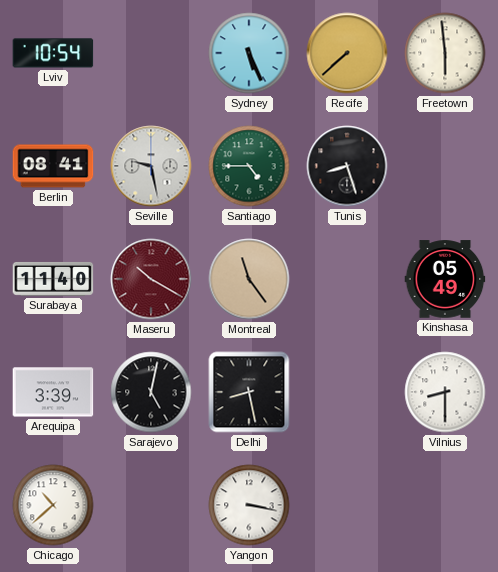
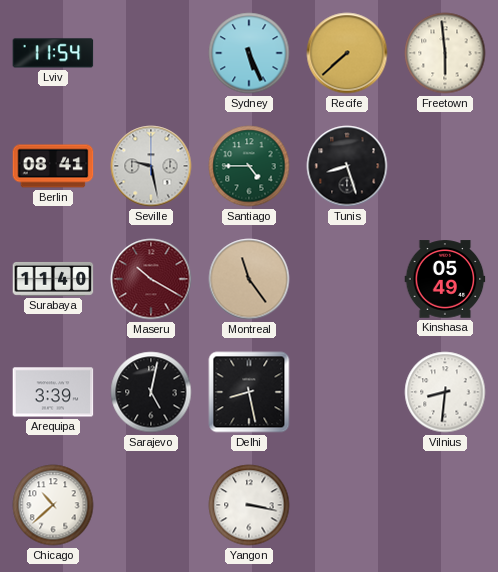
Lviv: 10:54 -> 11:54
Vilnius: 8:30 -> 8:31
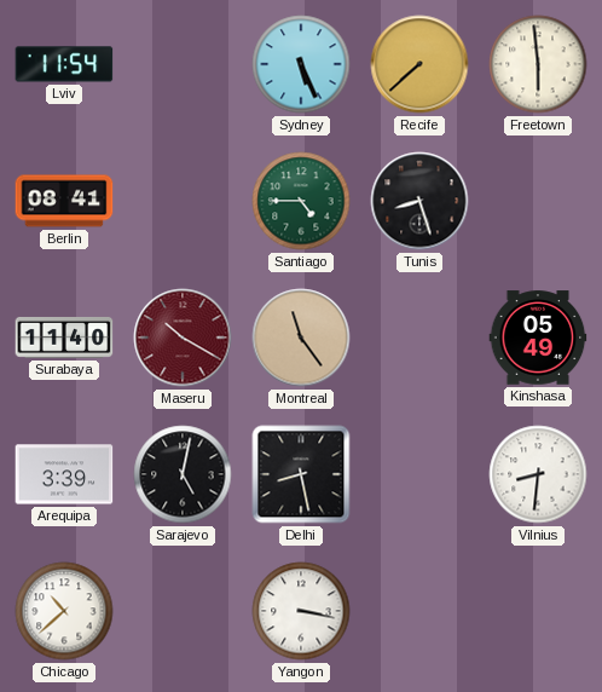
Seville: 9:28 -> none
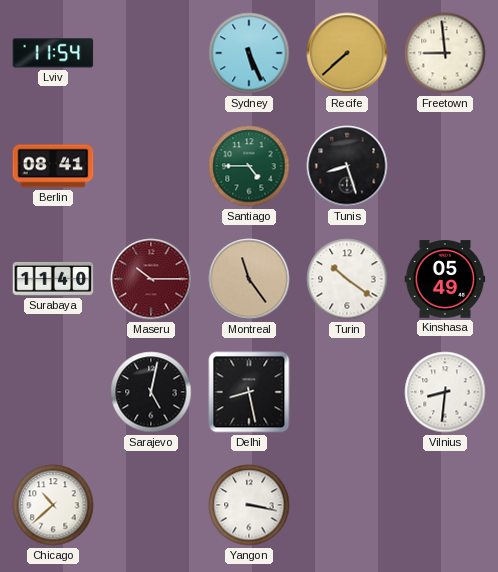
Freetown: 5:59 -> 8:59
Maseru: 10:20 -> 10:15
Turin: none -> 10:21
Arequipa: 3:39 -> none
